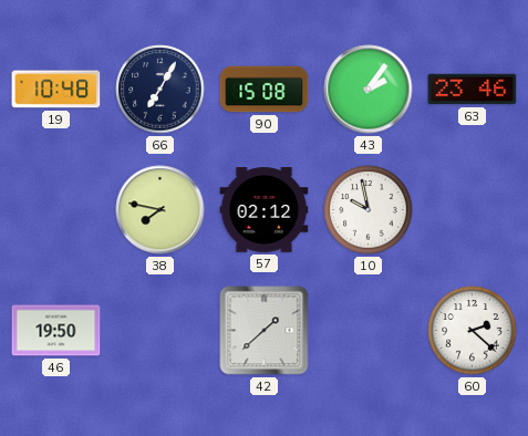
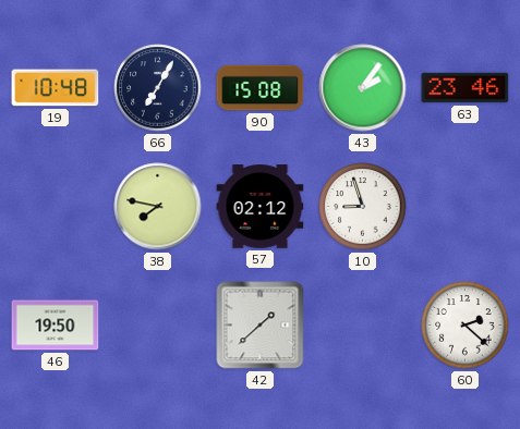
10: 9:58 -> 8:57
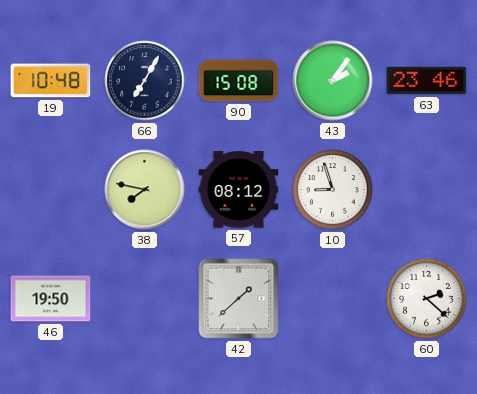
57: 02:12 -> 08:12
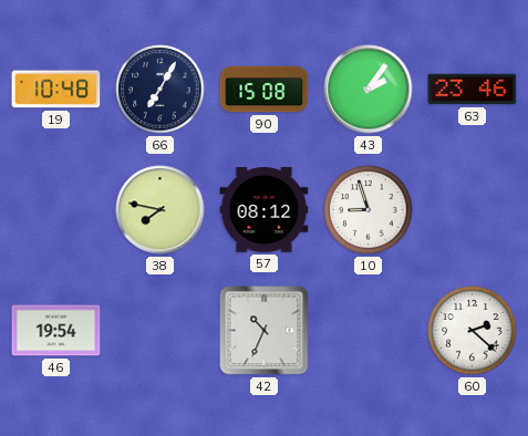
46: 19:50 -> 19:54
42: 1:38 -> 10:34
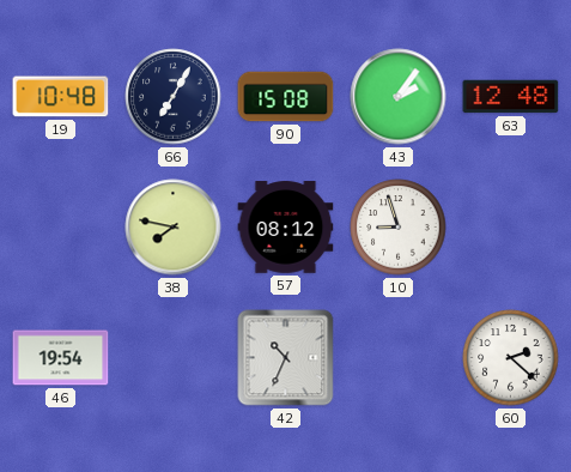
63: 23:46 -> 12:48
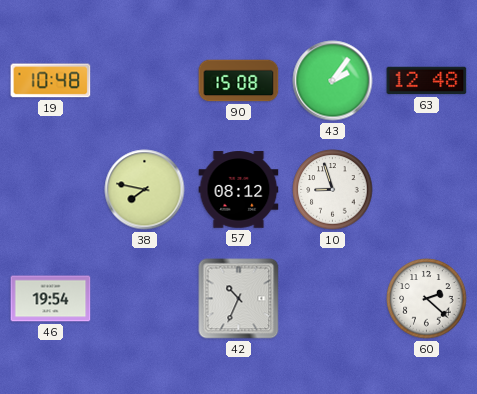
66: 7:05 -> none
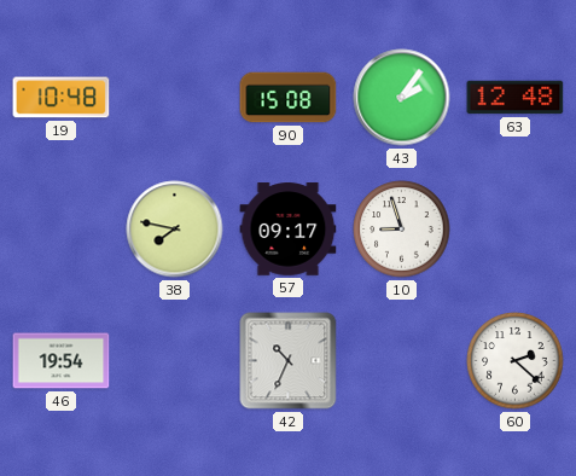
57: 08:12 -> 09:17
